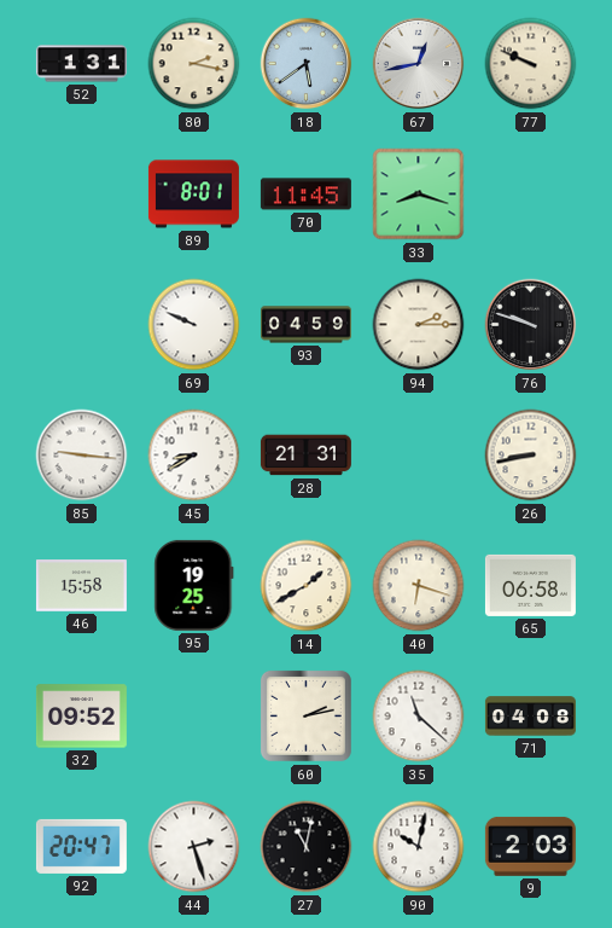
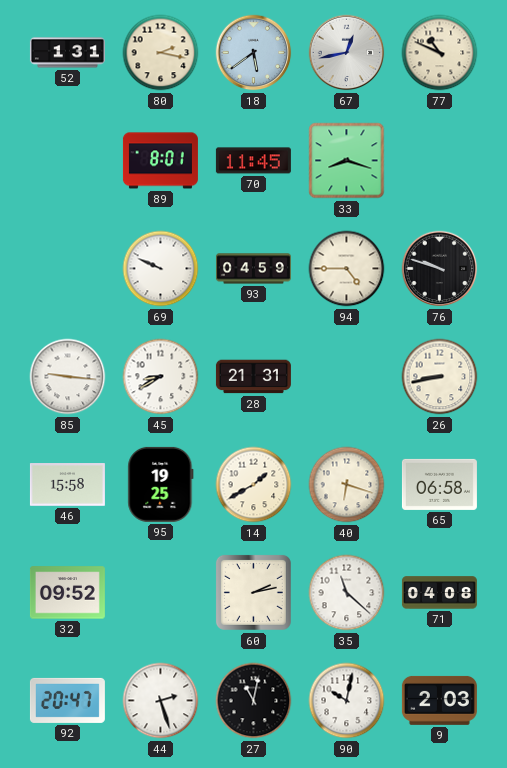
77: 9:49 -> 10:49
94: 2:15 -> 4:45
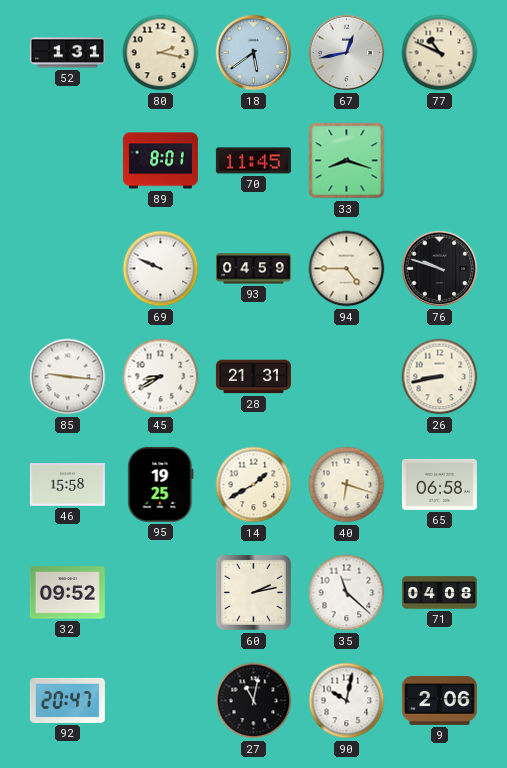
44: 2:27 -> none
9: 2:03 -> 2:06
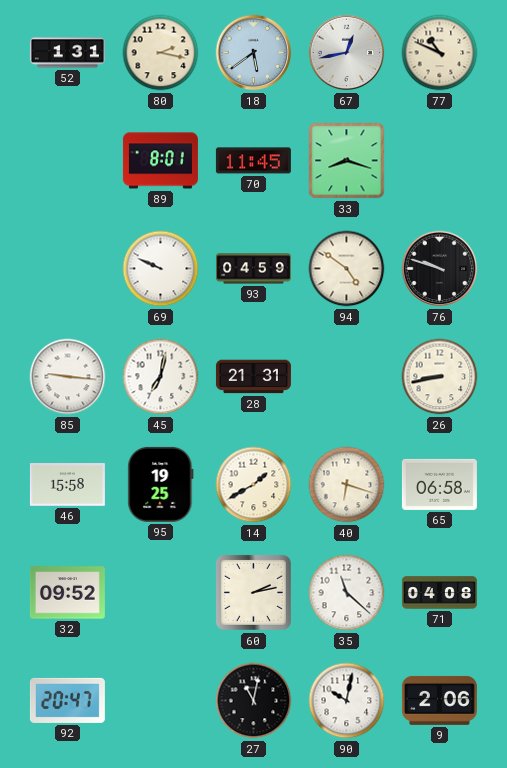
94: 4:45 -> 4:51
45: 8:40 -> 7:02
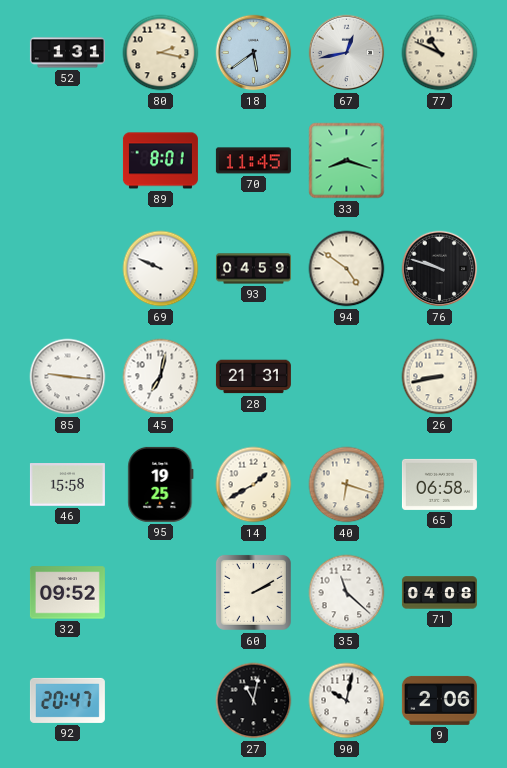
60: 2:13 -> 2:10
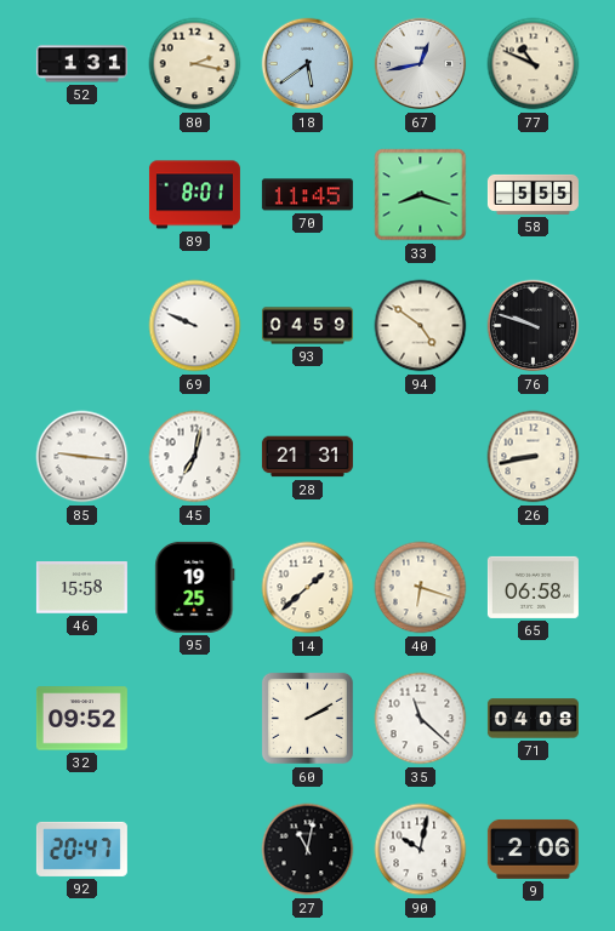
58: none -> 5:55
14: 1:40 -> 1:38
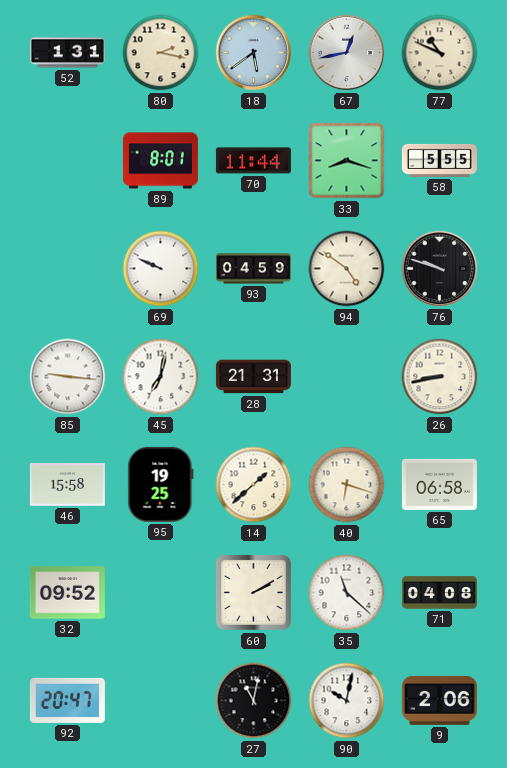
70: 11:45 -> 11:44
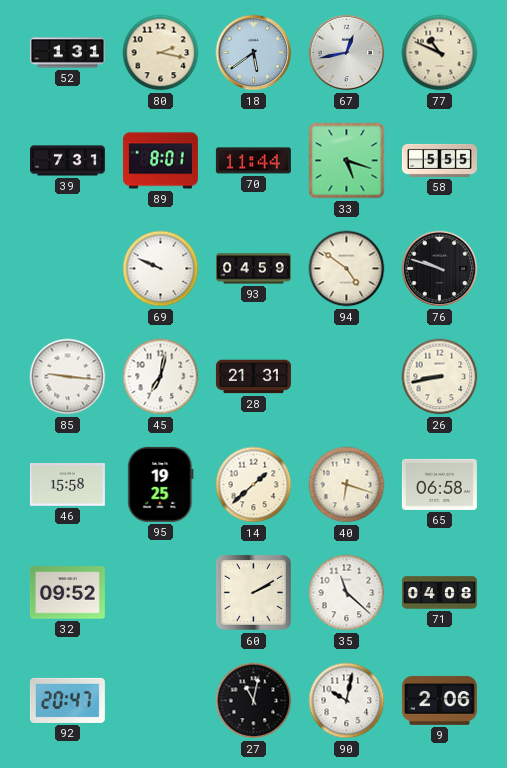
39: none -> 7:31
33: 8:18 -> 5:18
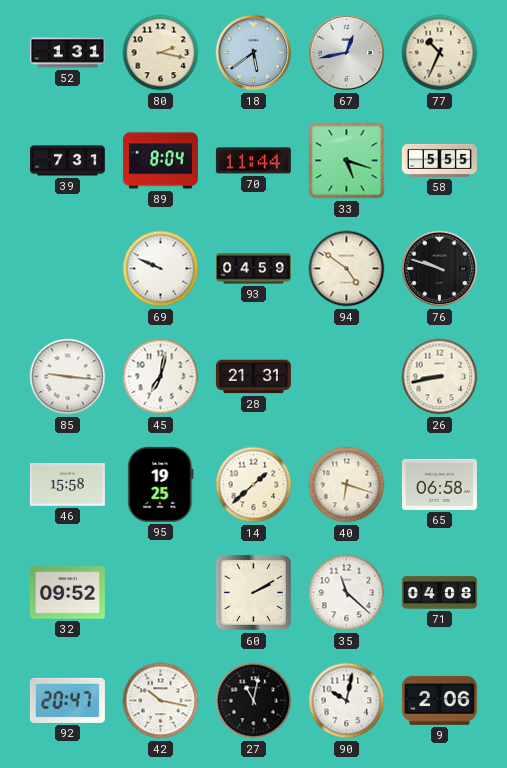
77: 10:49 -> 10:34
89: 8:01 -> 8:04
42: none -> 10:17
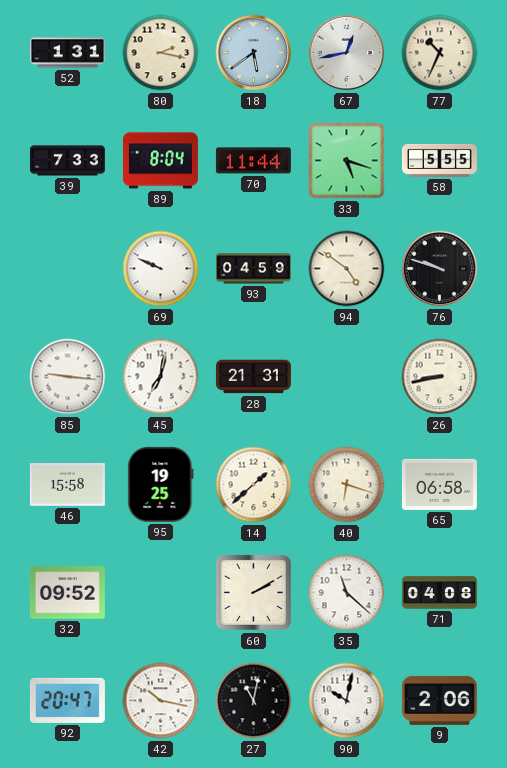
39: 7:31 -> 7:33
